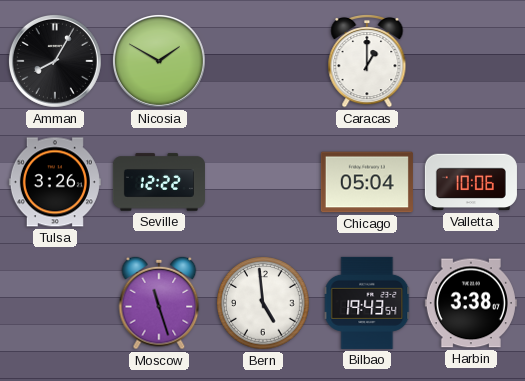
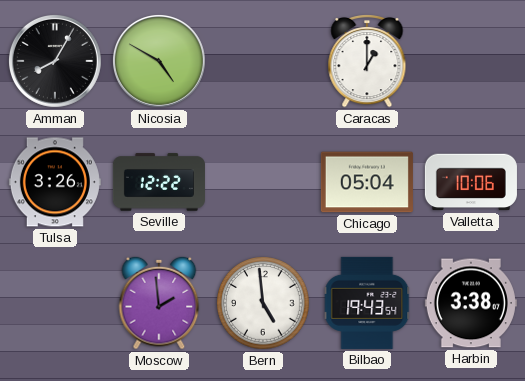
Nicosia: 1:50 -> 4:50
Moscow: 11:27 -> 1:59
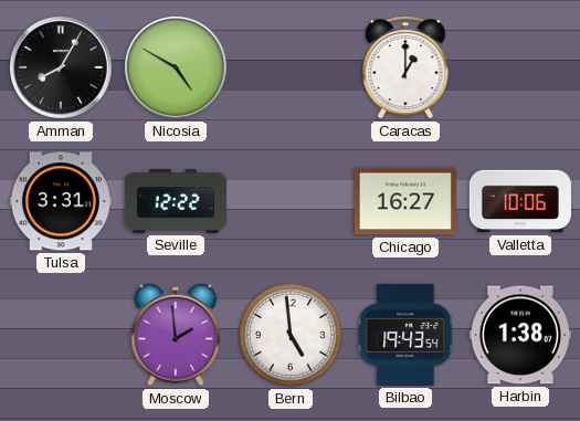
Tulsa: 3:26 -> 3:31
Chicago: 05:04 -> 16:27
Harbin: 3:38 -> 1:38
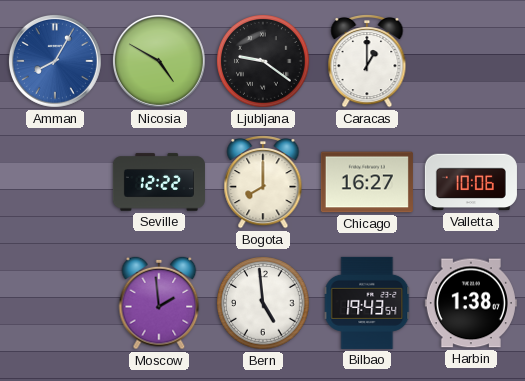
Amman dial: black -> blue
Ljubljana: none -> 9:21
Tulsa: 3:31 -> none
Bogota: none -> 8:00
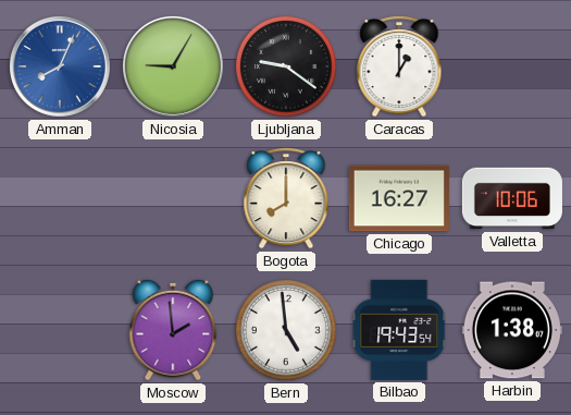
Amman: 8:05 -> 8:04
Nicosia: 4:50 -> 9:05
Seville: 12:22 -> none
